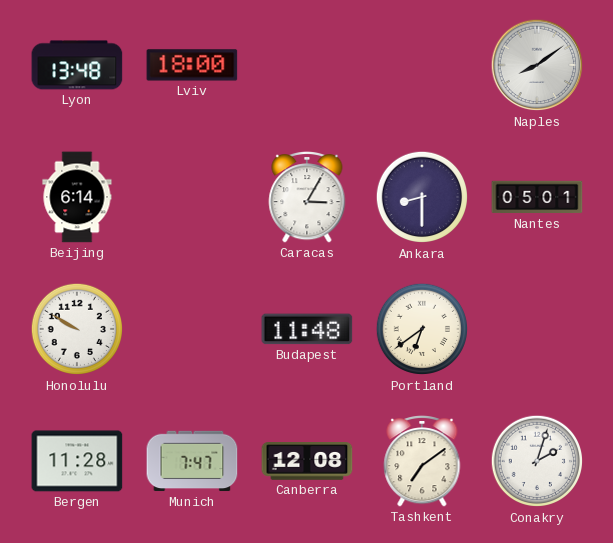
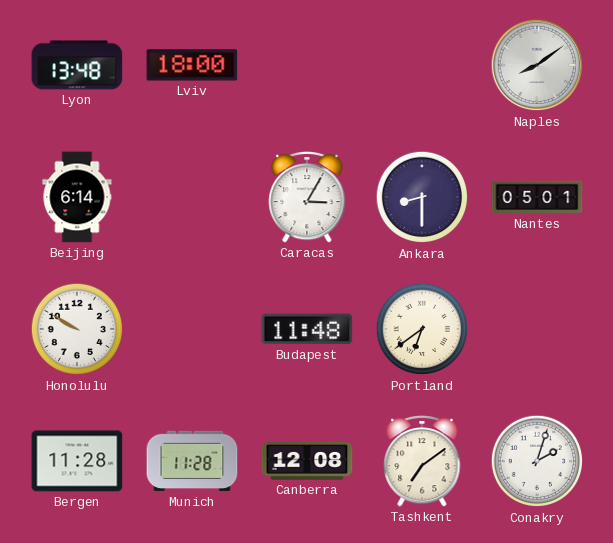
Munich: 7:47 -> 11:28
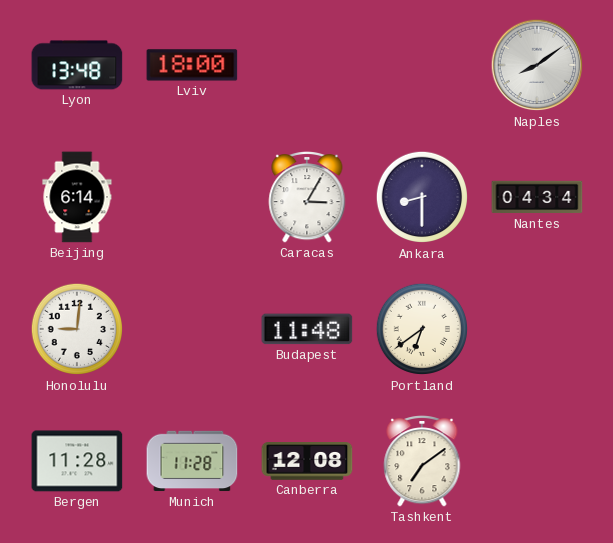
Nantes: 05:01 -> 04:34
Honolulu: 9:50 -> 9:01
Conakry: 2:03 -> none
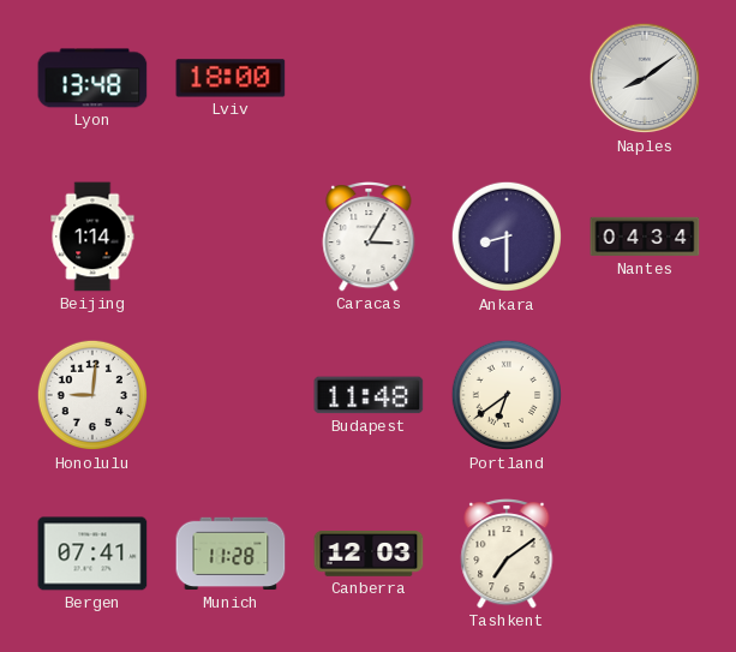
Beijing: 6:14 -> 1:14
Bergen: 11:28 -> 07:41
Canberra: 12:08 -> 12:03
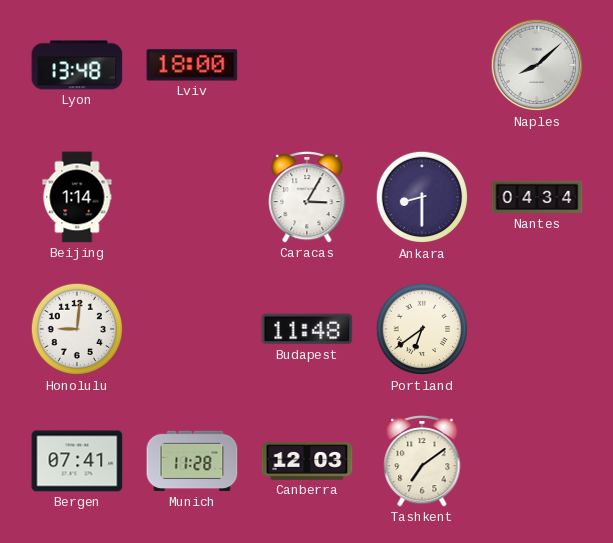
Naples: 8:09 -> 8:08
